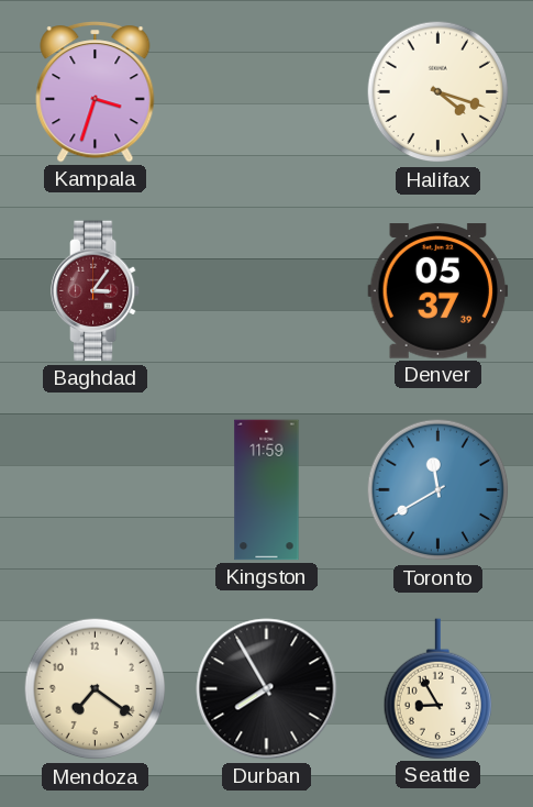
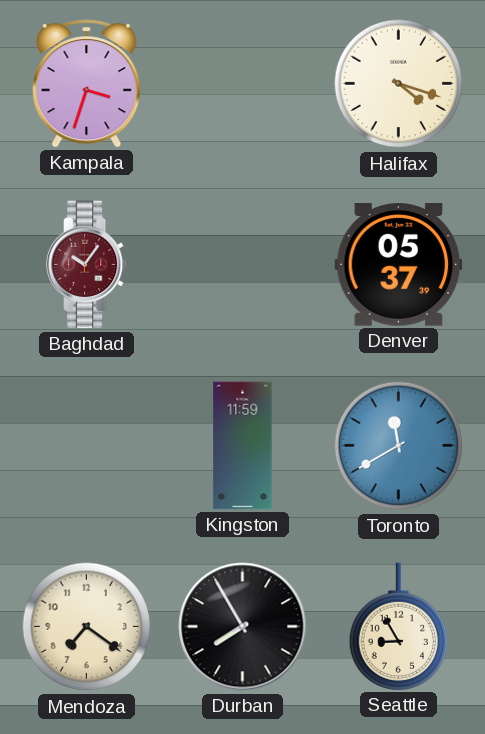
Baghdad: 3:06 -> 10:06
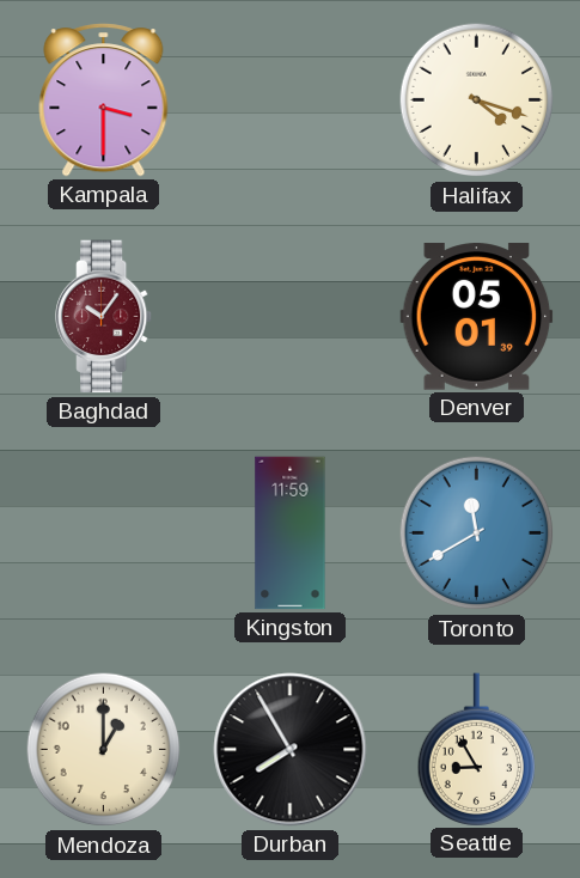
Kampala: 3:33 -> 3:30
Denver: 05:37 -> 05:01
Mendoza: 7:21 -> 1:00
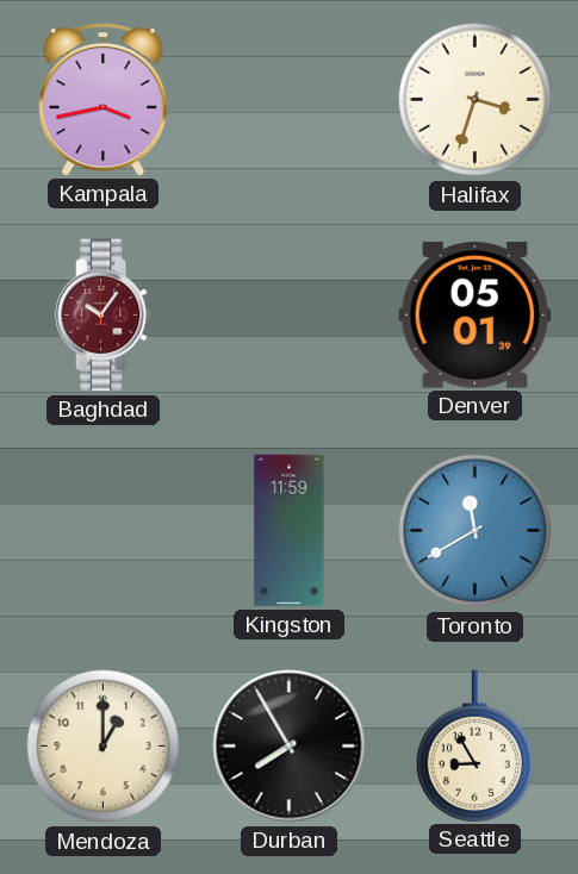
Kampala: 3:30 -> 3:43
Halifax: 4:18 -> 3:33
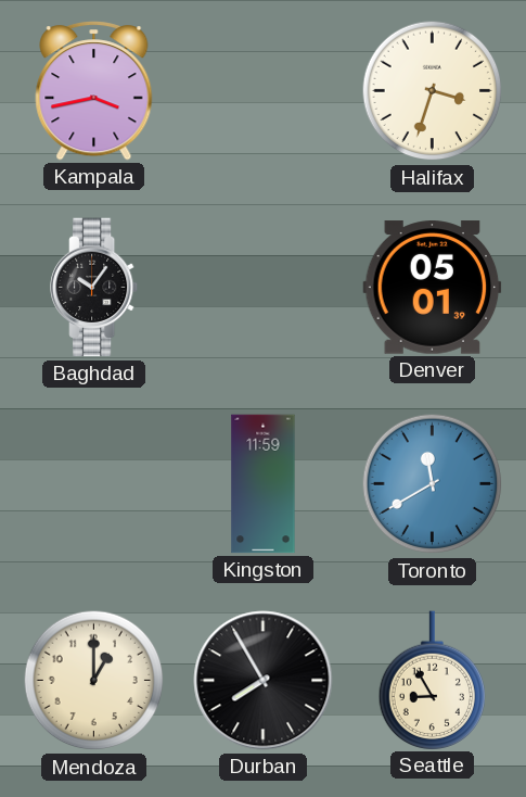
Baghdad dial: burgundy -> black
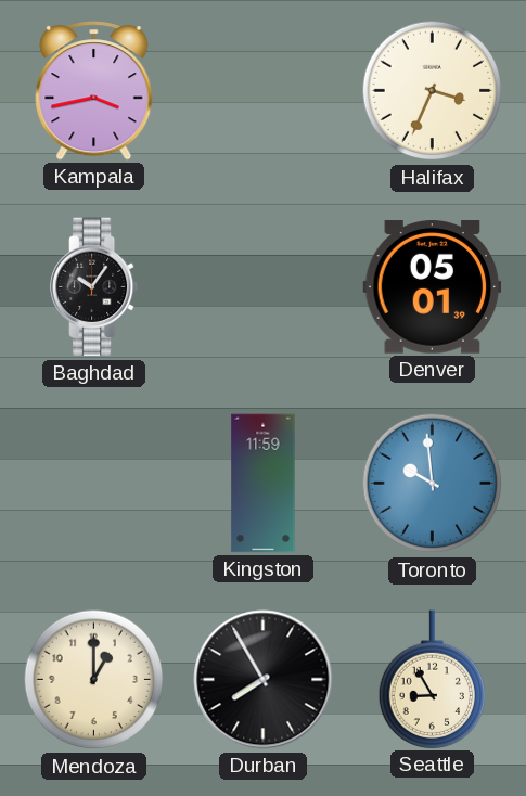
Halifax: 3:33 -> 3:34
Toronto: 11:40 -> 9:59
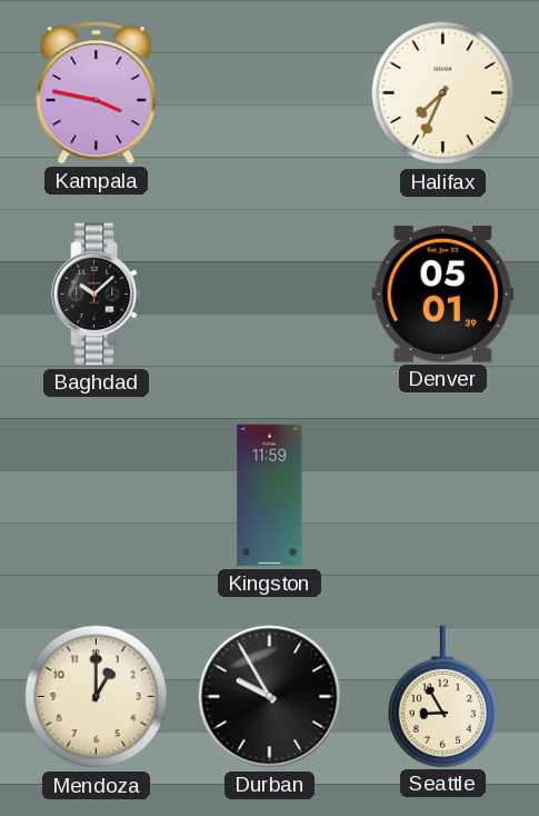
Kampala: 3:43 -> 3:47
Halifax: 3:34 -> 7:34
Baghdad: 10:06 -> 10:08
Toronto: 9:59 -> none
Durban: 7:55 -> 9:55
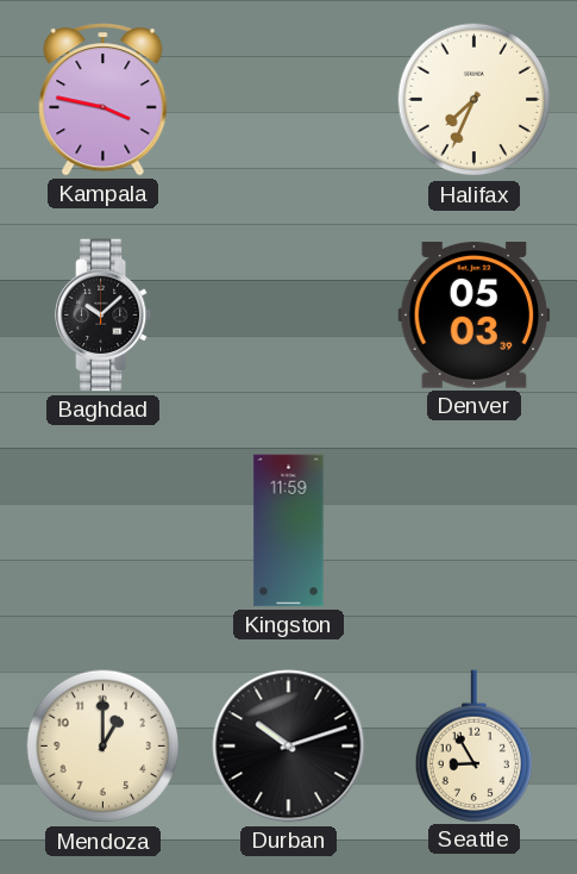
Denver: 05:01 -> 05:03
Durban: 9:55 -> 10:12
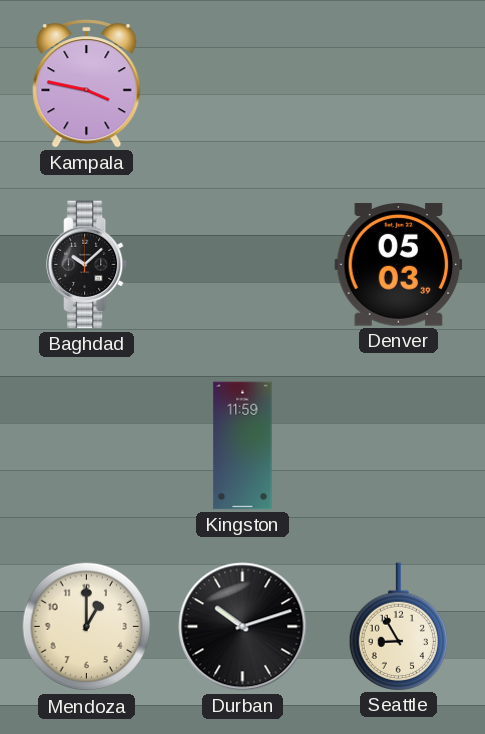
Halifax: 7:34 -> none
